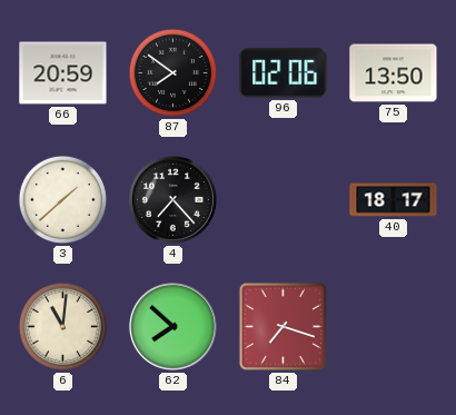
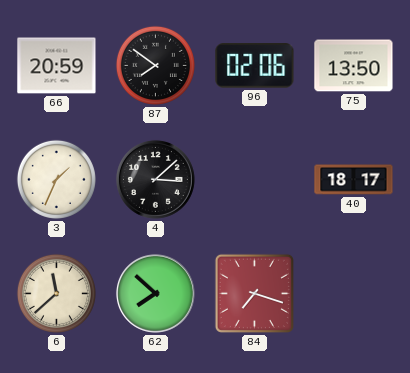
3: 1:38 -> 1:34
4: 7:23 -> 3:08
6: 11:01 -> 11:38
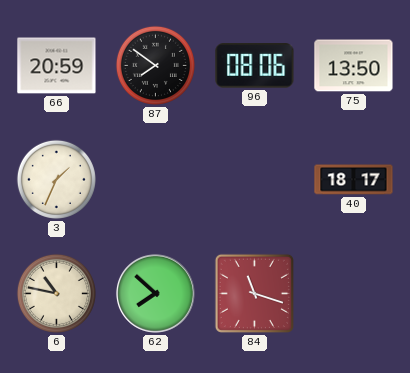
96: 02:06 -> 08:06
4: 3:08 -> none
6: 11:38 -> 10:47
84: 7:18 -> 11:18
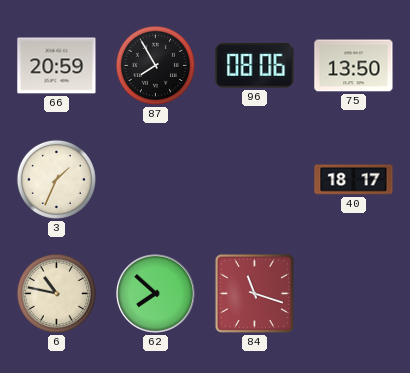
87: 7:51 -> 7:55
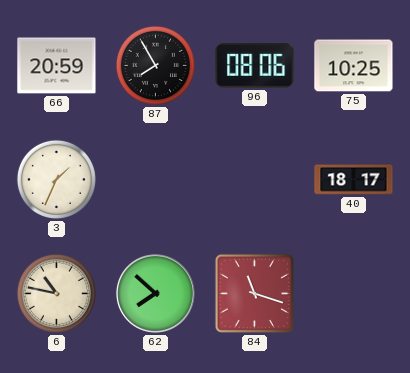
75: 13:50 -> 10:25
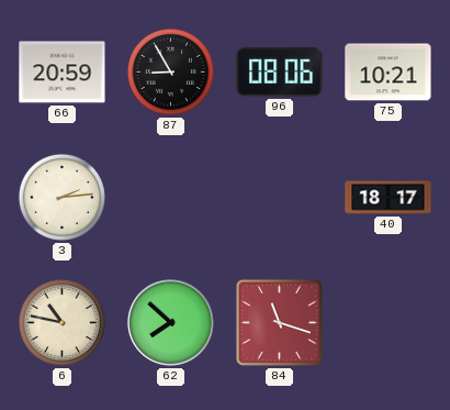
87: 7:55 -> 8:55
75: 10:25 -> 10:21
3: 1:34 -> 2:14
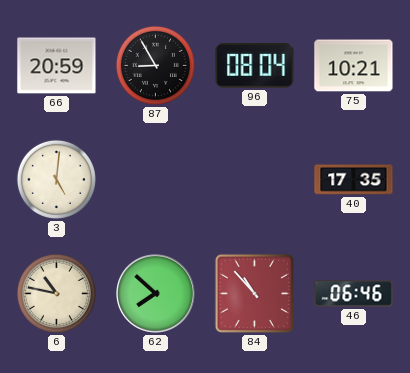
96: 08:06 -> 08:04
3: 2:14 -> 5:01
40: 18:17 -> 17:35
84: 11:18 -> 10:53
46: none -> 06:46
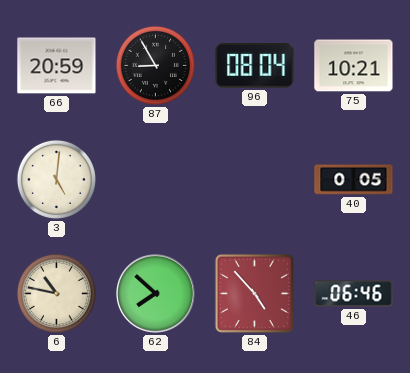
40: 17:35 -> 0:05
84: 10:53 -> 4:53
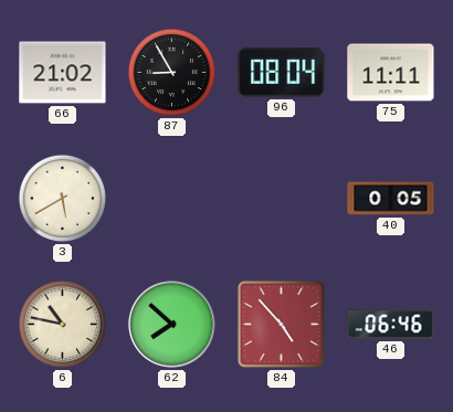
66: 20:59 -> 21:02
75: 10:21 -> 11:11
3: 5:01 -> 5:40
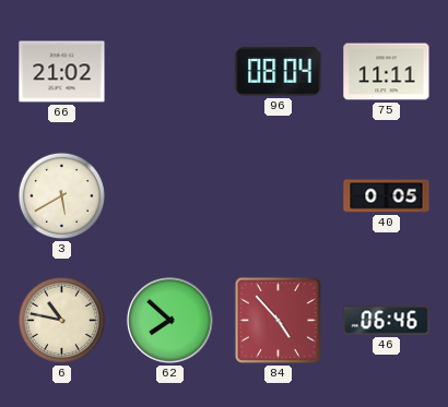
87: 8:55 -> none
